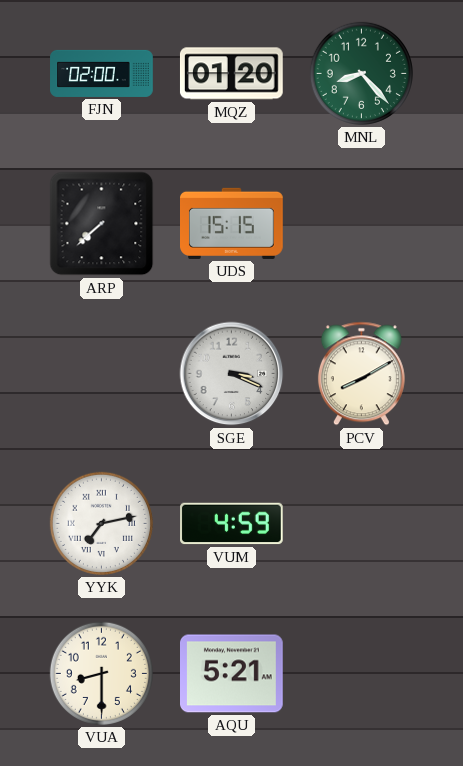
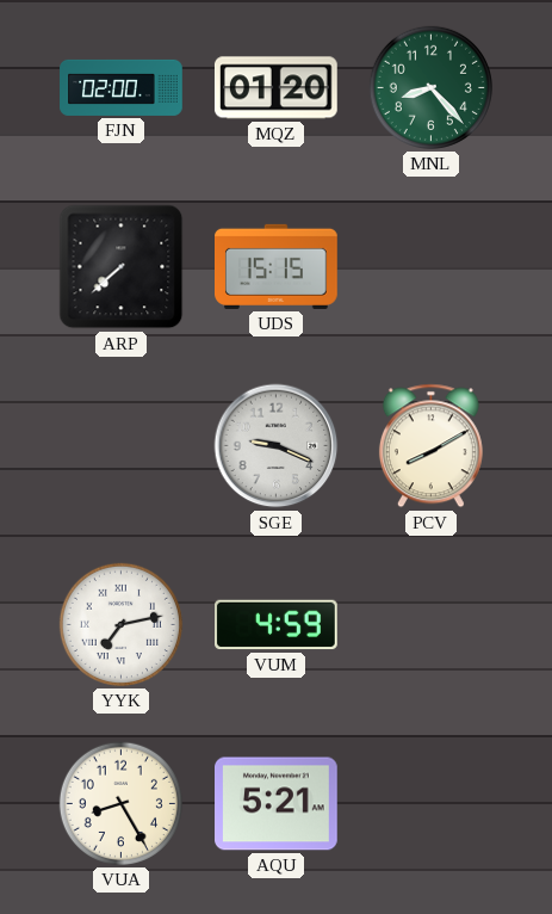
SGE: 3:19 -> 9:19
VUA: 8:30 -> 8:25
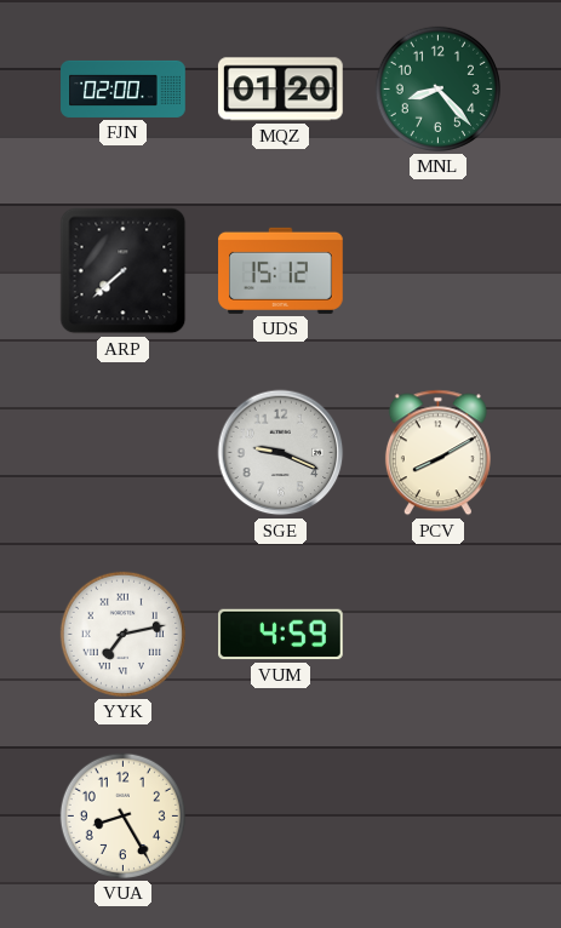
UDS: 15:15 -> 15:12
AQU: 5:21 -> none
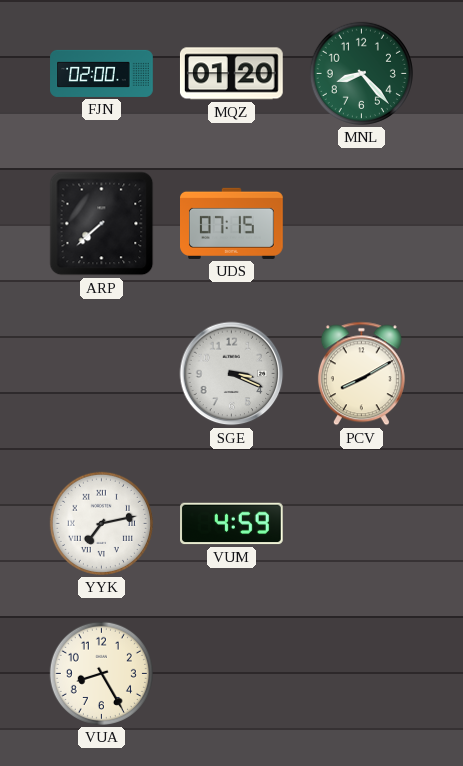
UDS: 15:12 -> 07:15
SGE: 9:19 -> 3:19
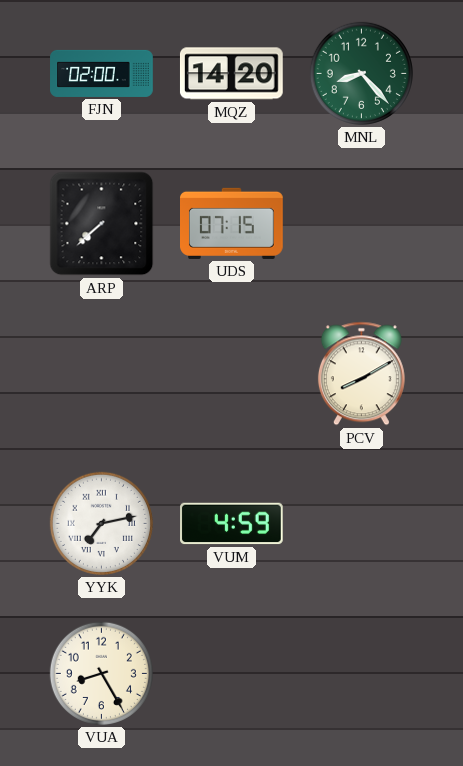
MQZ: 01:20 -> 14:20
SGE: 3:19 -> none
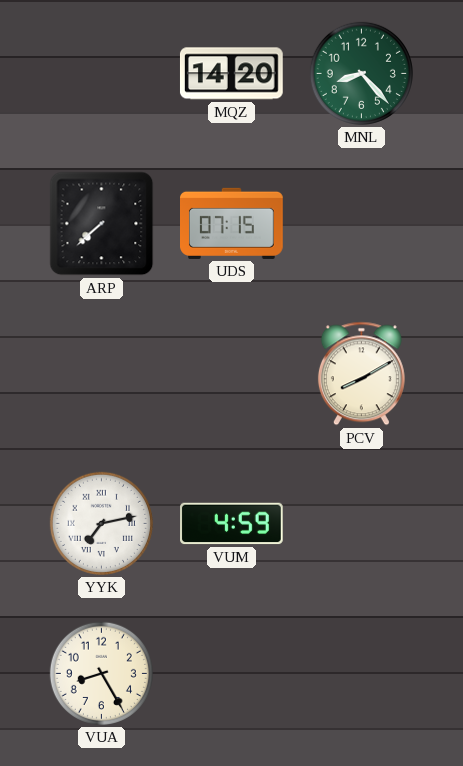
FJN: 02:00 -> none
